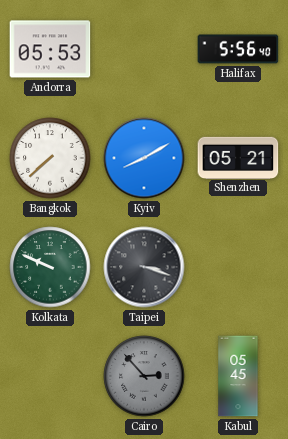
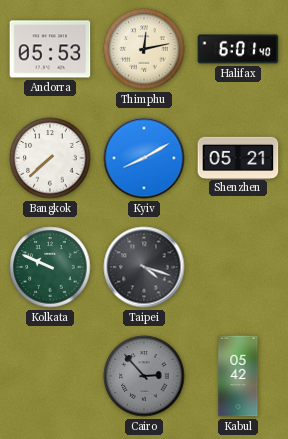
Thimphu: none -> 12:13
Halifax: 5:56 -> 6:01
Taipei: 3:18 -> 4:18
Kabul: 05:45 -> 05:42
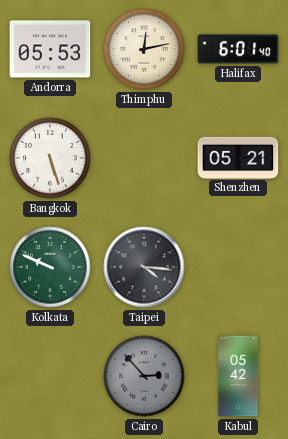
Bangkok: 7:38 -> 5:27
Kyiv: 8:10 -> none
Taipei: 4:18 -> 4:16
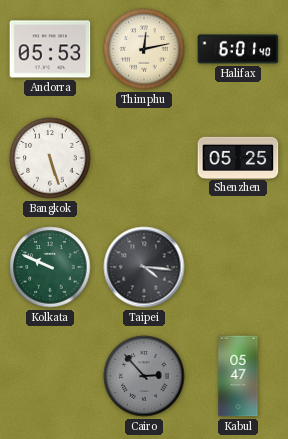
Shenzhen: 05:21 -> 05:25
Kabul: 05:42 -> 05:47
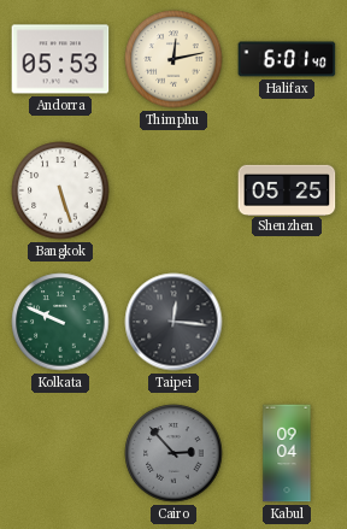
Taipei: 4:16 -> 12:16
Kabul: 05:47 -> 09:04
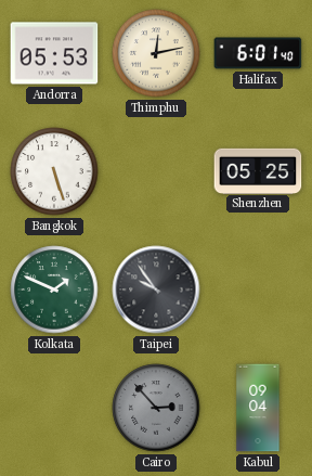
Kolkata: 9:49 -> 1:49
Taipei: 12:16 -> 9:54
